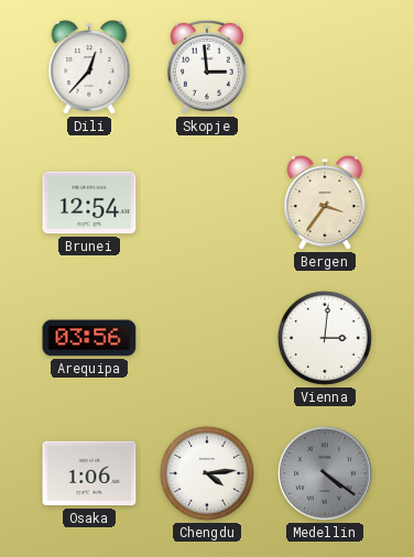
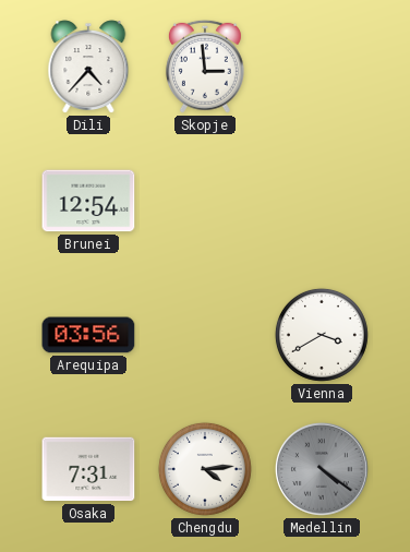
Dili: 12:37 -> 4:37
Bergen: 3:36 -> none
Vienna: 3:01 -> 3:40
Osaka: 1:06 -> 7:31
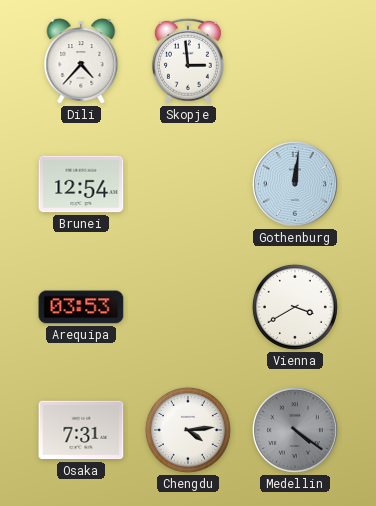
Gothenburg: none -> 12:01
Arequipa: 03:56 -> 03:53
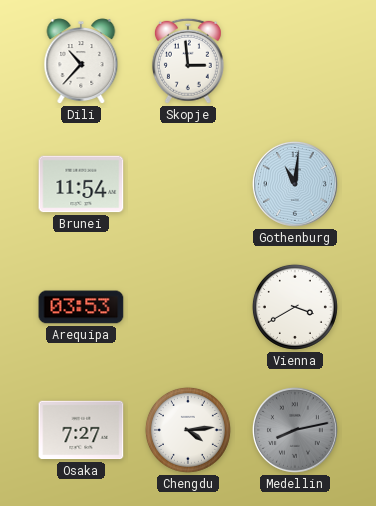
Dili: 4:37 -> 10:37
Brunei: 12:54 -> 11:54
Gothenburg: 12:01 -> 11:01
Osaka: 7:31 -> 7:27
Medellin: 4:21 -> 8:13
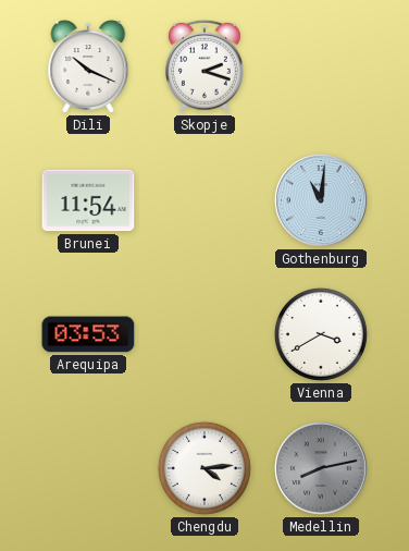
Dili: 10:37 -> 10:19
Skopje: 2:59 -> 2:18
Osaka: 7:27 -> none
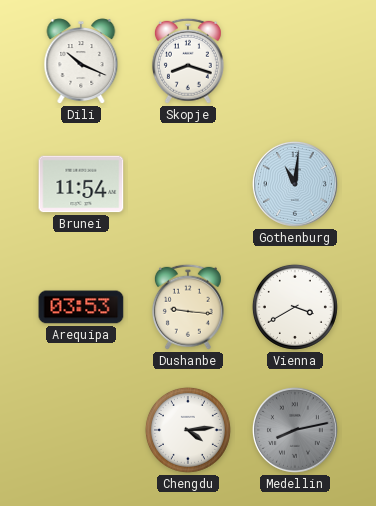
Skopje: 2:18 -> 8:18
Dushanbe: none -> 9:16
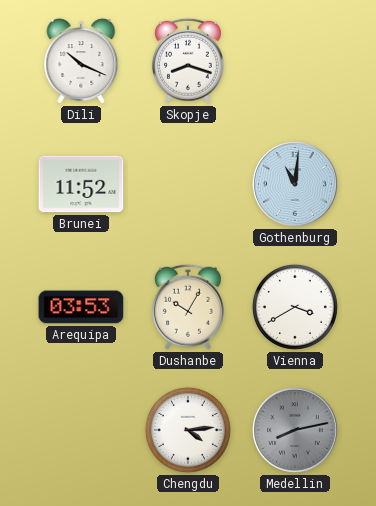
Brunei: 11:54 -> 11:52
Dushanbe: 9:16 -> 10:05
